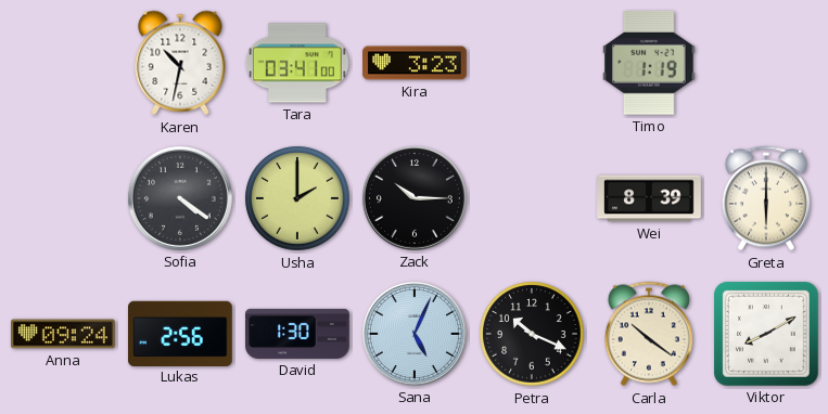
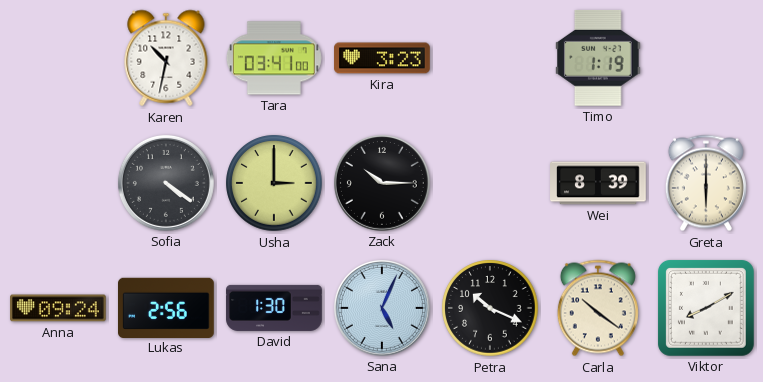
Usha: 2:00 -> 3:00
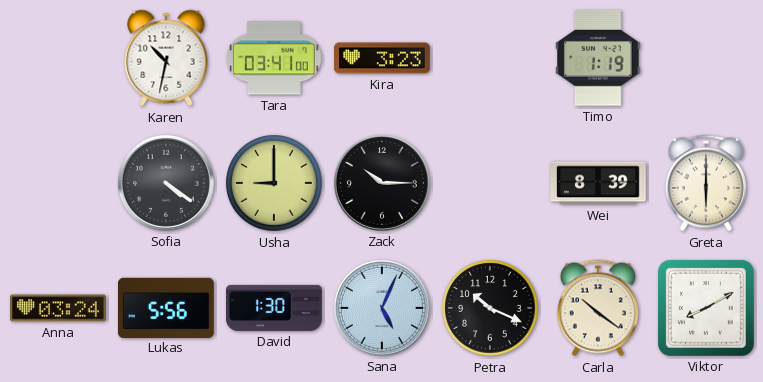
Usha: 3:00 -> 9:00
Anna: 09:24 -> 03:24
Lukas: 2:56 -> 5:56
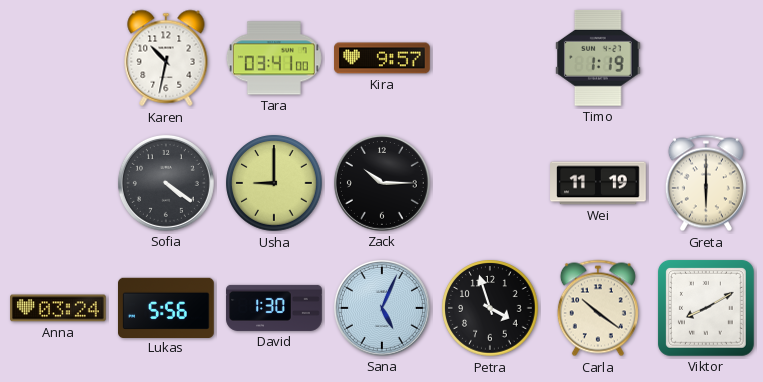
Kira: 3:23 -> 9:57
Wei: 8:39 -> 11:19
Petra: 10:19 -> 3:57
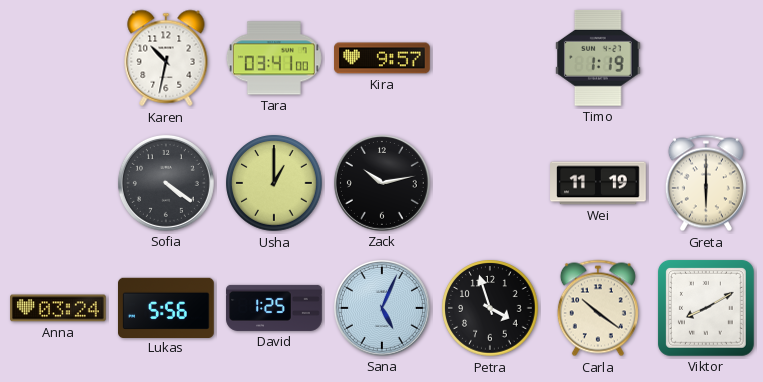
Usha: 9:00 -> 1:00
Zack: 10:15 -> 10:13
David: 1:30 -> 1:25
